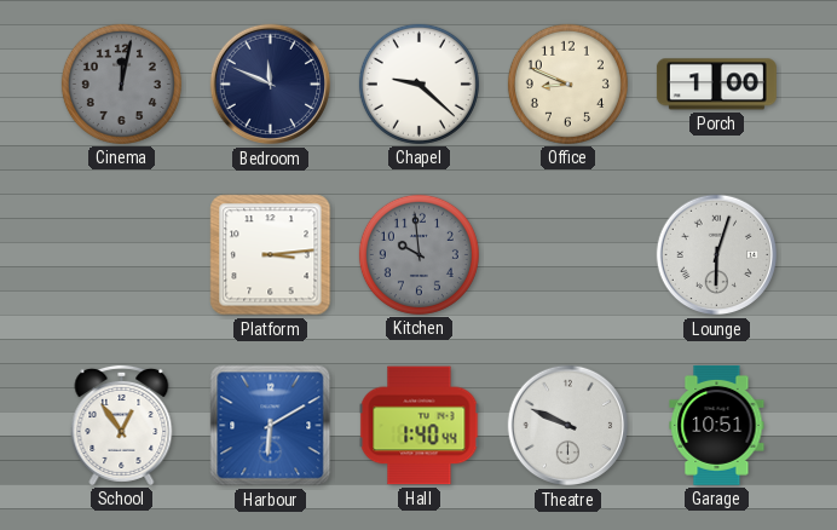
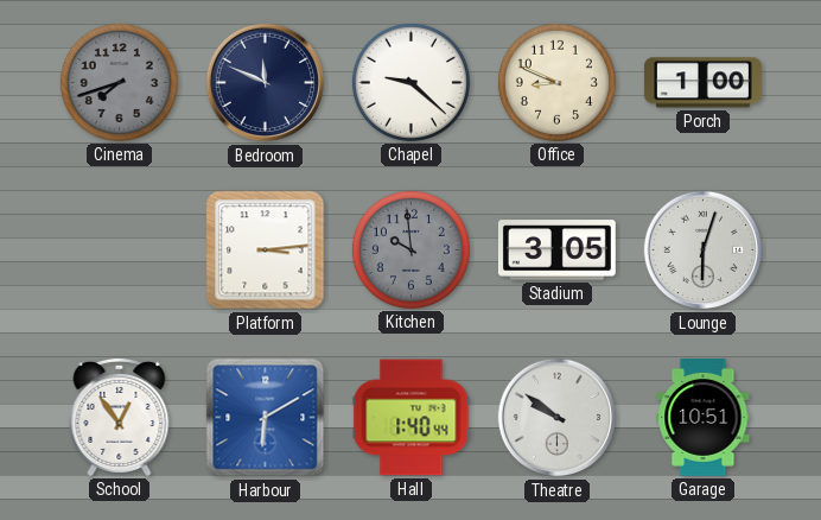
Cinema: 12:02 -> 7:42
Stadium: none -> 3:05
Theatre: 9:49 -> 9:51
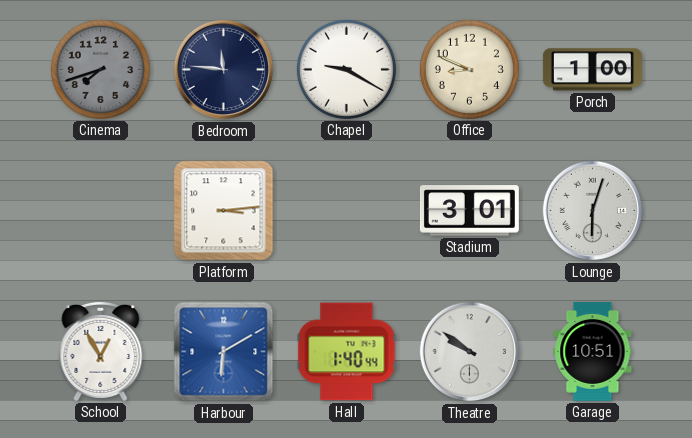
Bedroom: 11:49 -> 11:46
Chapel: 9:22 -> 9:20
Kitchen: 9:59 -> none
Stadium: 3:05 -> 3:01
School: 12:54 -> 12:55
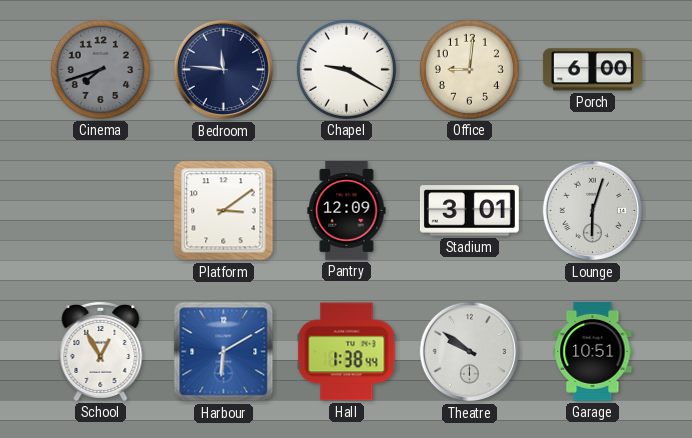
Office: 8:49 -> 9:01
Porch: 1:00 -> 6:00
Platform: 3:14 -> 3:09
Pantry: none -> 12:09
Hall: 1:40 -> 1:38
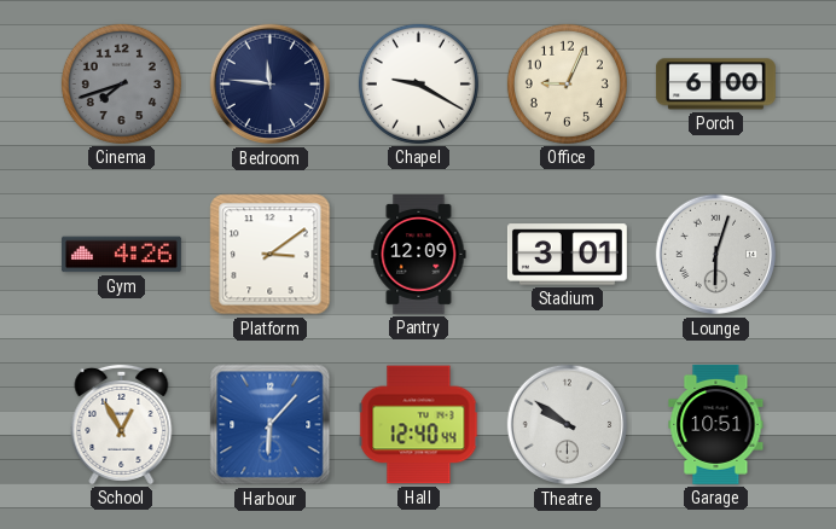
Office: 9:01 -> 9:04
Gym: none -> 4:26
Harbour: 6:10 -> 6:07
Hall: 1:38 -> 12:40
